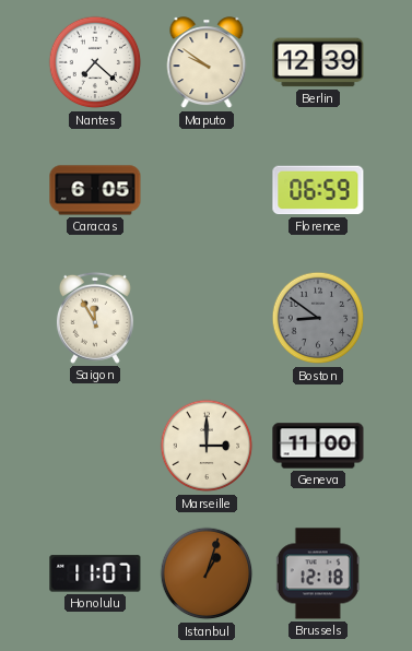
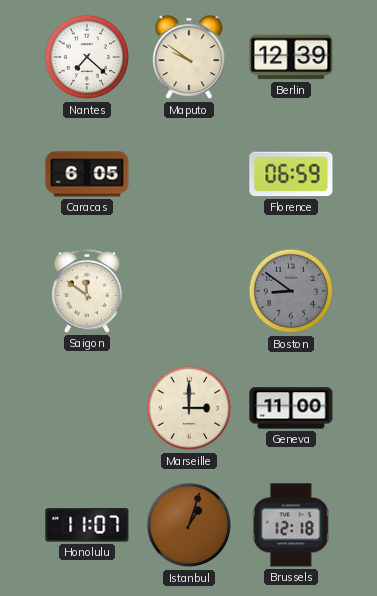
Saigon: 11:55 -> 11:51
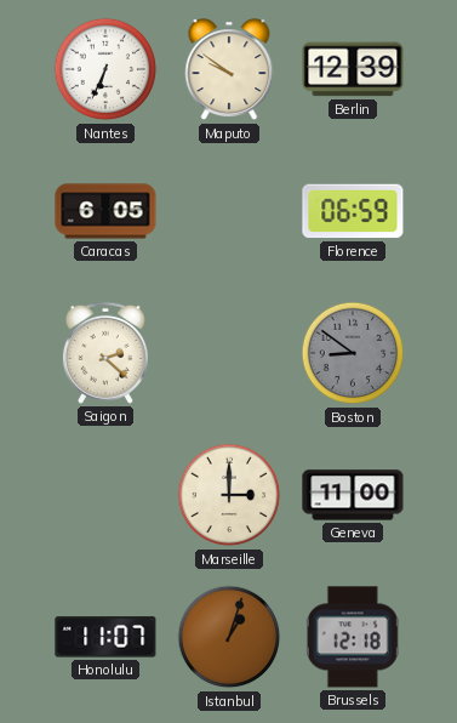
Nantes: 7:22 -> 6:34
Saigon: 11:51 -> 2:22
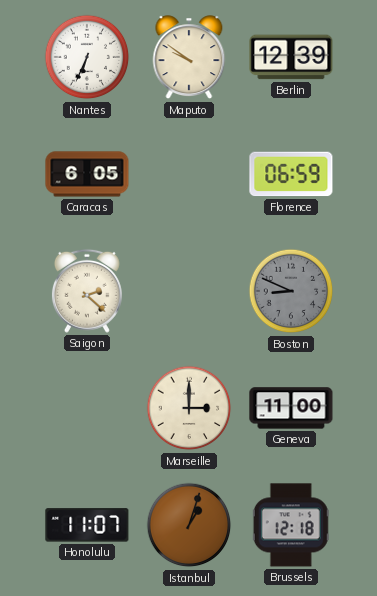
Boston: 8:51 -> 8:49
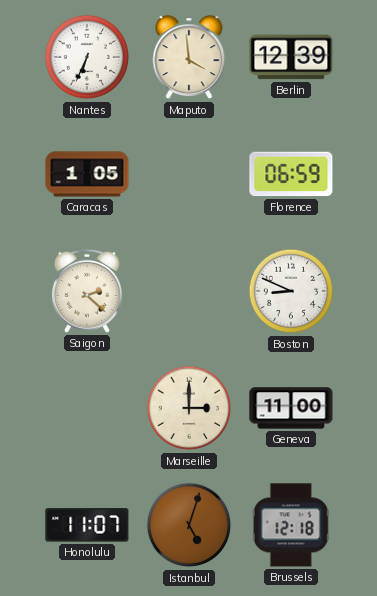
Maputo: 9:51 -> 3:59
Caracas: 6:05 -> 1:05
Boston dial: grey -> white
Istanbul: 1:03 -> 5:03
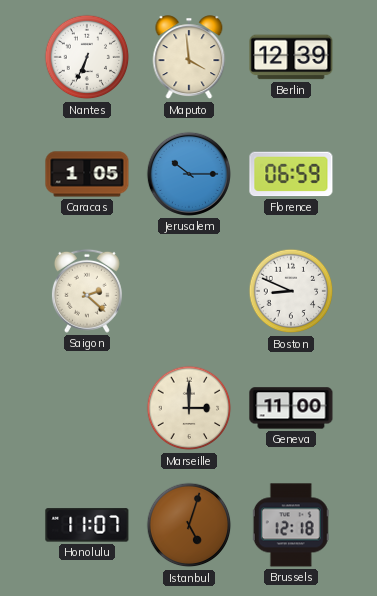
Jerusalem: none -> 10:15
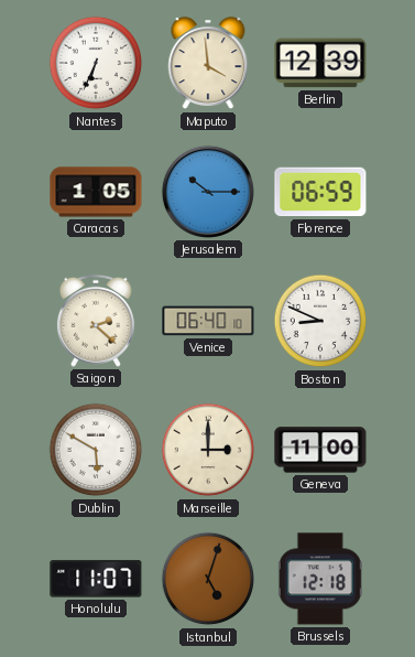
Venice: none -> 06:40
Dublin: none -> 5:50
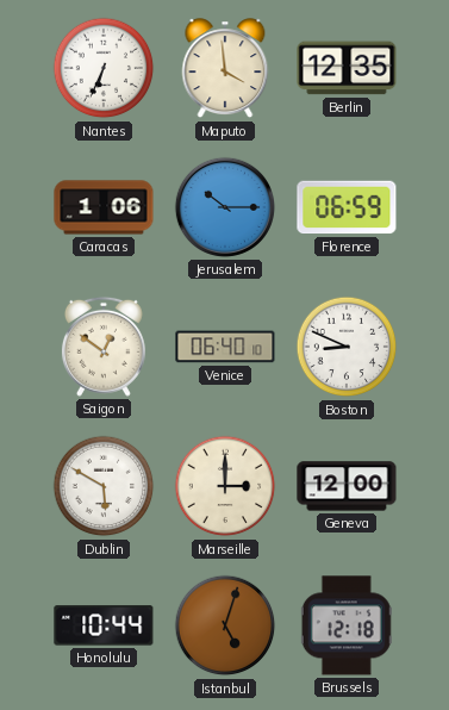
Berlin: 12:39 -> 12:35
Caracas: 1:05 -> 1:06
Saigon: 2:22 -> 12:51
Geneva: 11:00 -> 12:00
Honolulu: 11:07 -> 10:44
